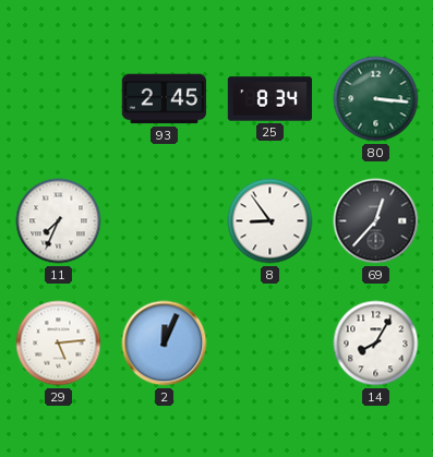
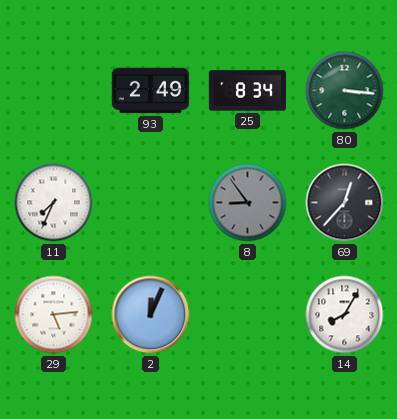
93: 2:45 -> 2:49
8 dial: white -> grey
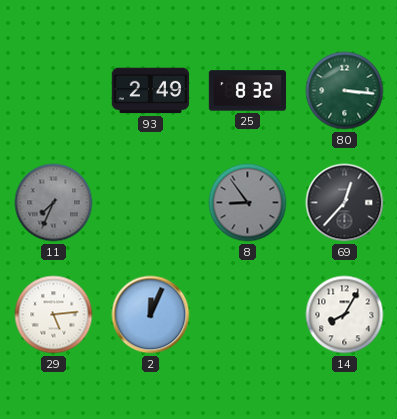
25: 8:34 -> 8:32
11 dial: white -> grey
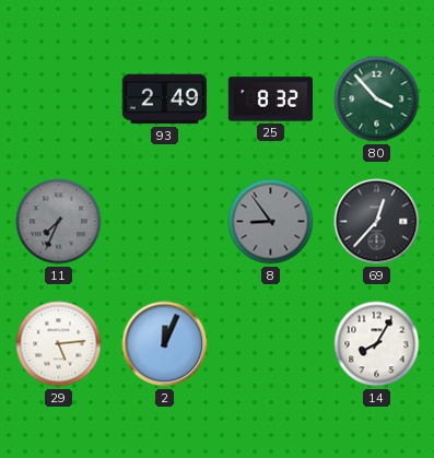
80: 3:16 -> 3:53
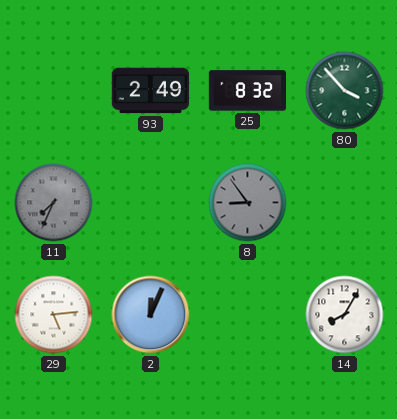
69: 12:37 -> none
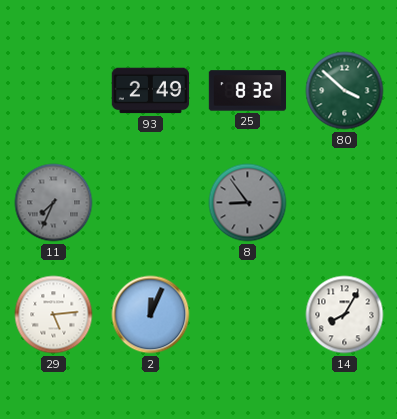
80: 3:53 -> 3:52
